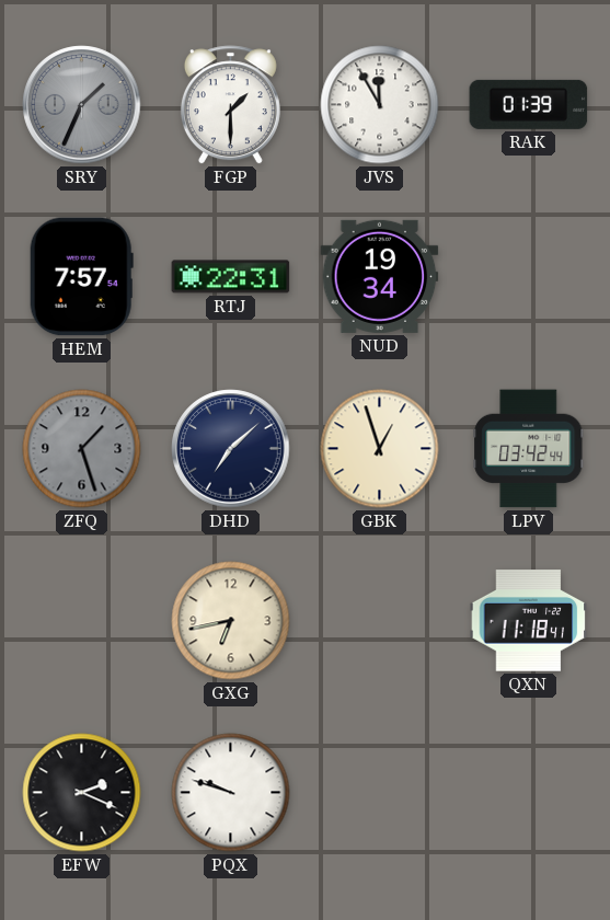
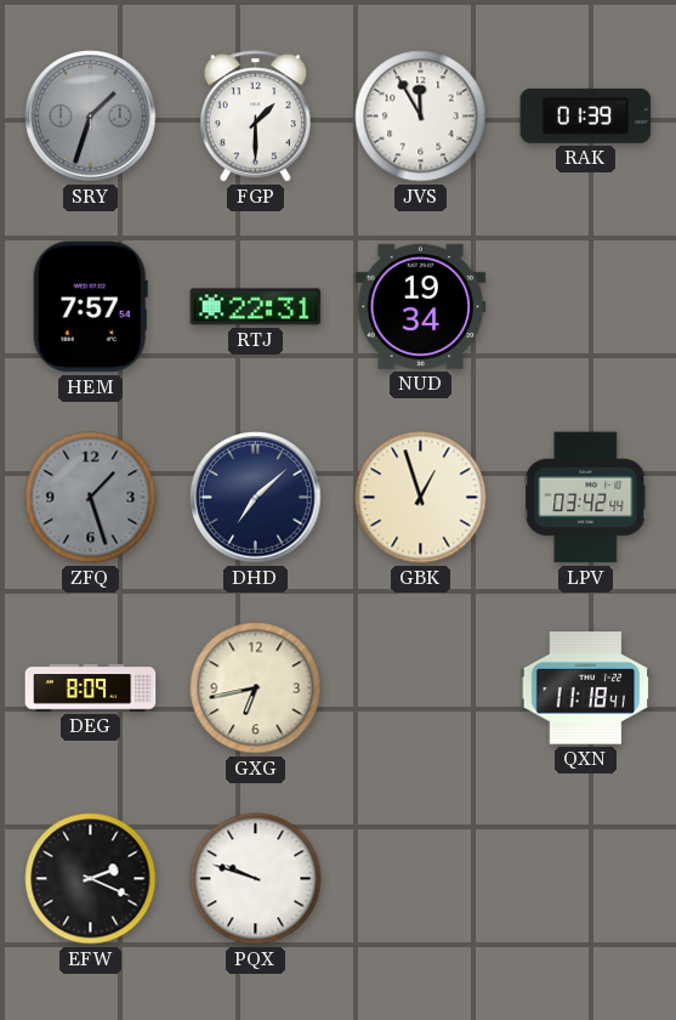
SRY: 1:34 -> 1:33
DEG: none -> 8:09
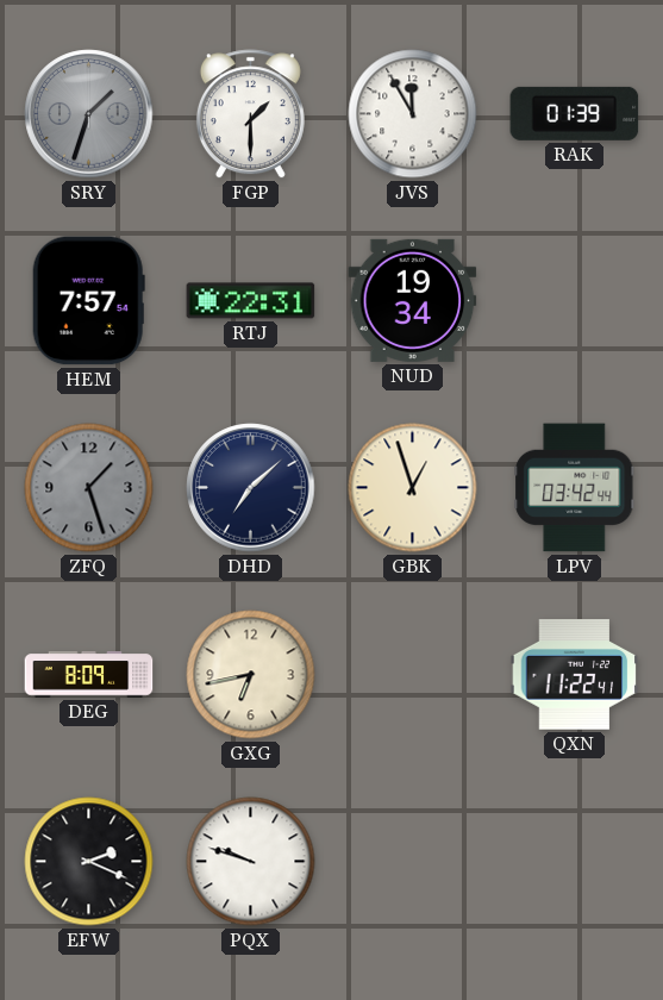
QXN: 11:18 -> 11:22
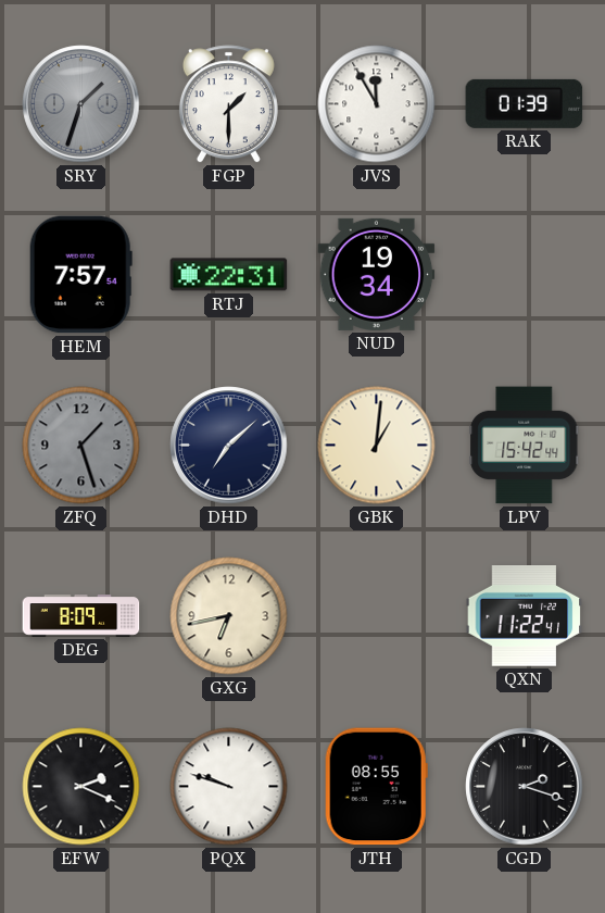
GBK: 12:57 -> 1:01
LPV: 03:42 -> 15:42
JTH: none -> 08:55
CGD: none -> 2:18
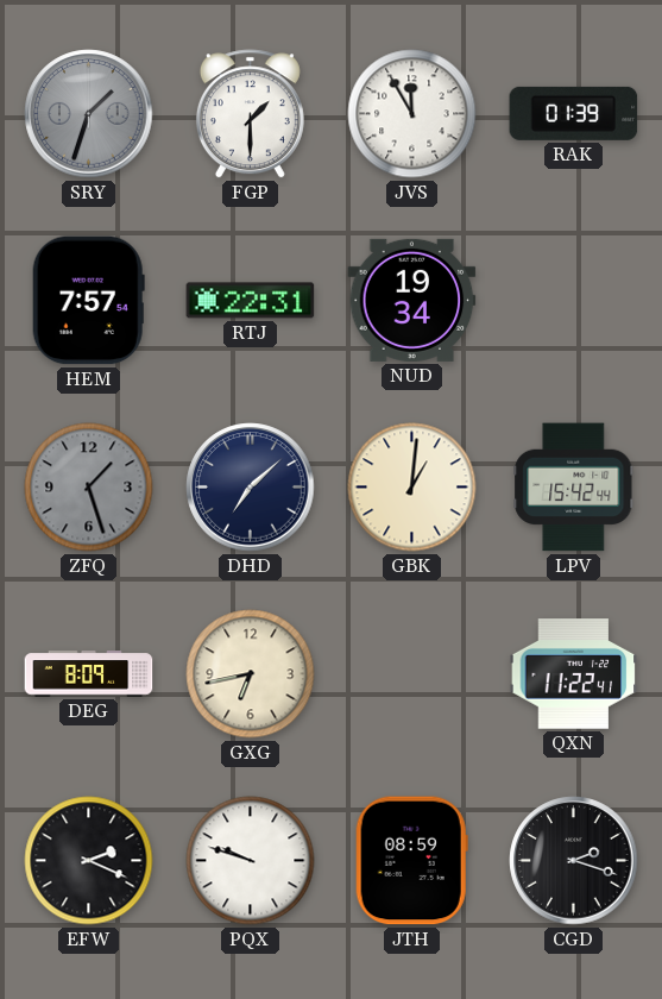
JTH: 08:55 -> 08:59
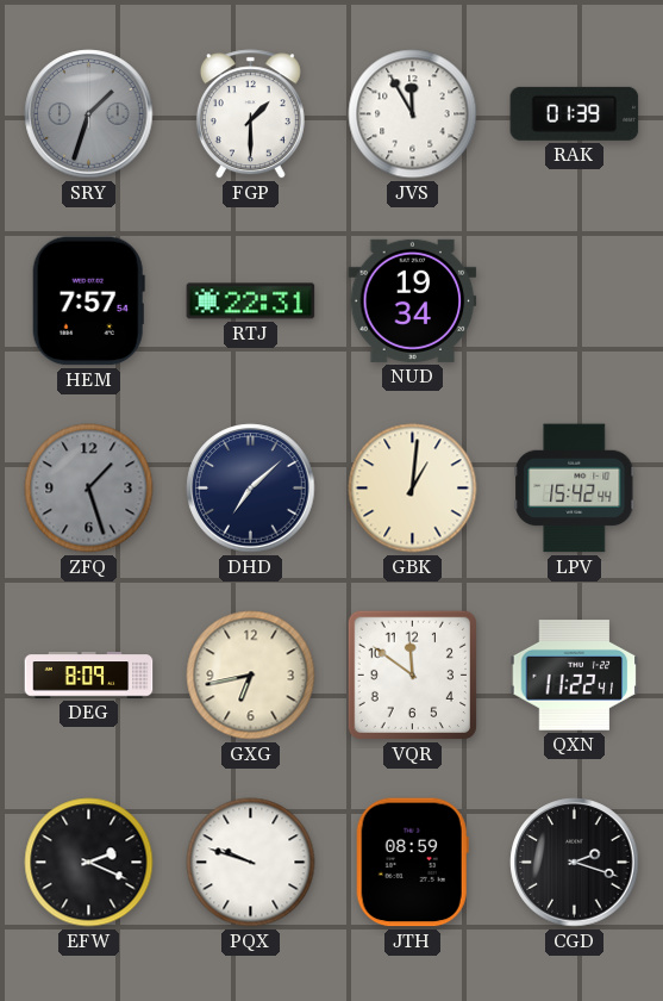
VQR: none -> 11:51
